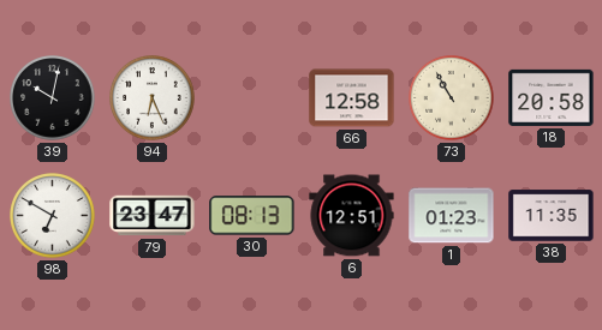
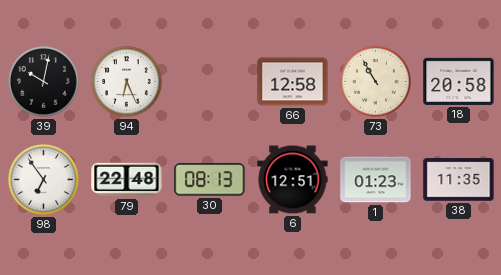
98: 6:50 -> 6:54
79: 23:47 -> 22:48
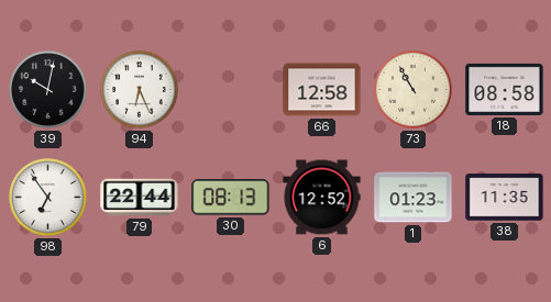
18: 20:58 -> 08:58
79: 22:48 -> 22:44
6: 12:51 -> 12:52
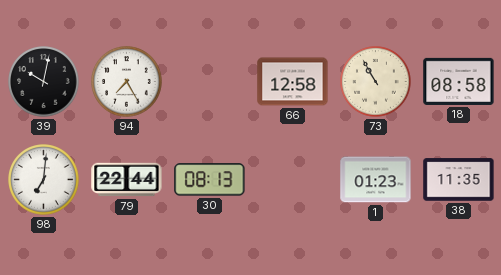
94: 6:26 -> 7:25
98: 6:54 -> 7:01
6: 12:52 -> none
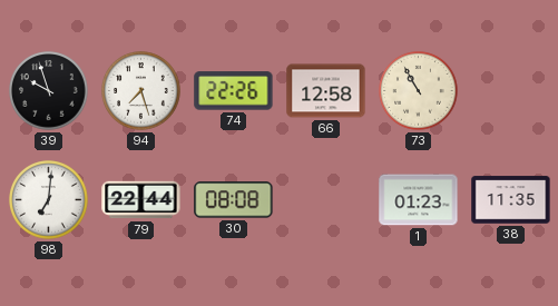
39: 10:02 -> 9:57
94: 7:25 -> 7:27
74: none -> 22:26
18: 08:58 -> none
30: 08:13 -> 08:08
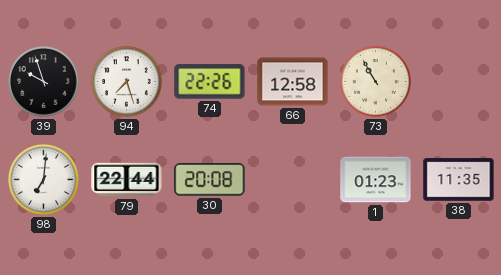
30: 08:08 -> 20:08
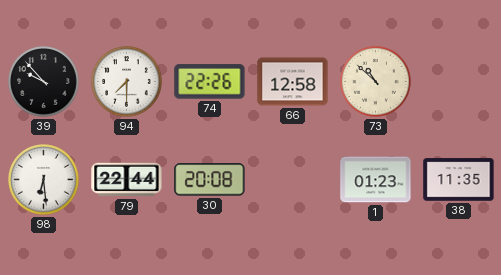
39: 9:57 -> 9:53
94: 7:27 -> 7:30
73: 10:55 -> 10:52
98: 7:01 -> 6:29
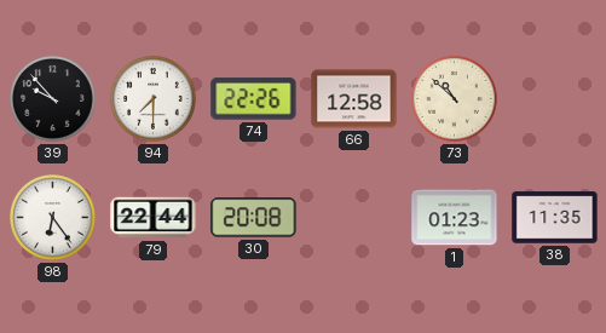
98: 6:29 -> 6:24
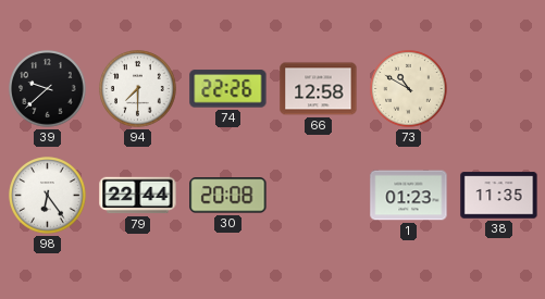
39: 9:53 -> 9:38
73: 10:52 -> 10:50
